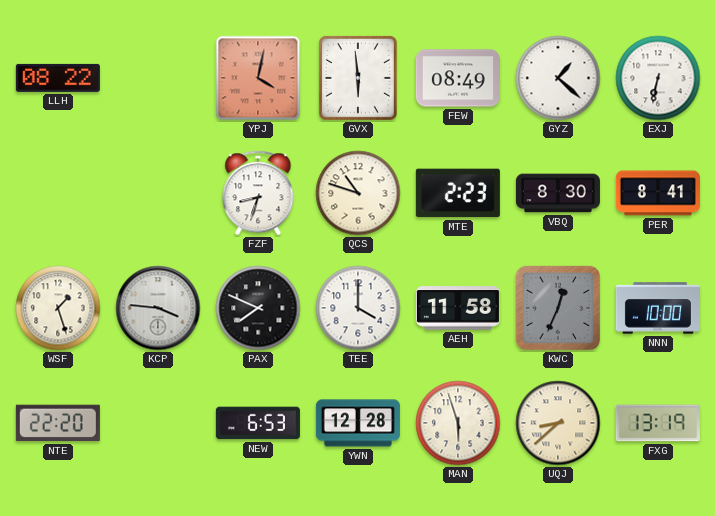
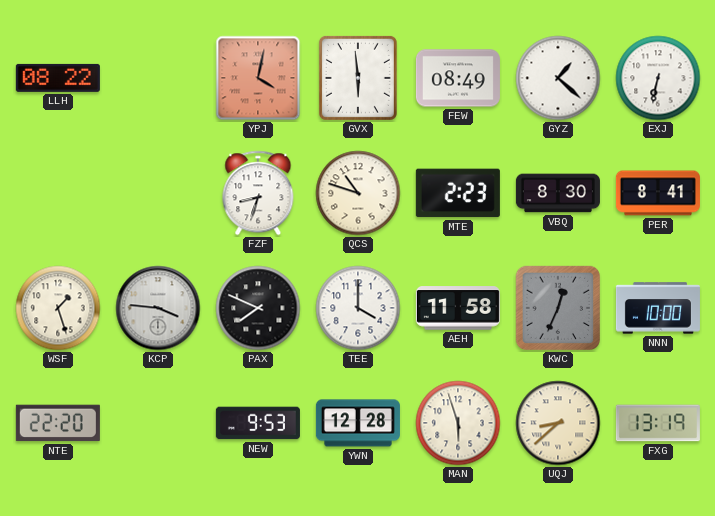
NEW: 6:53 -> 9:53
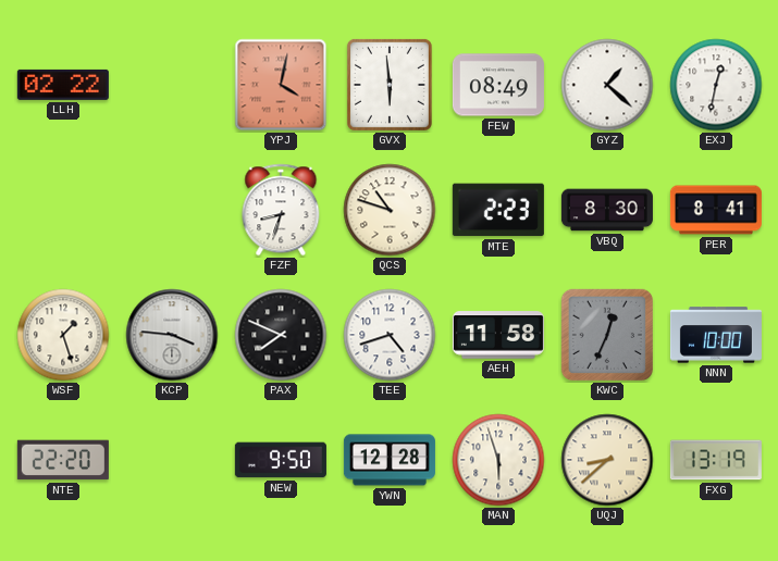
LLH: 08:22 -> 02:22
EXJ: 6:32 -> 12:32
TEE: 4:00 -> 4:42
NEW: 9:53 -> 9:50
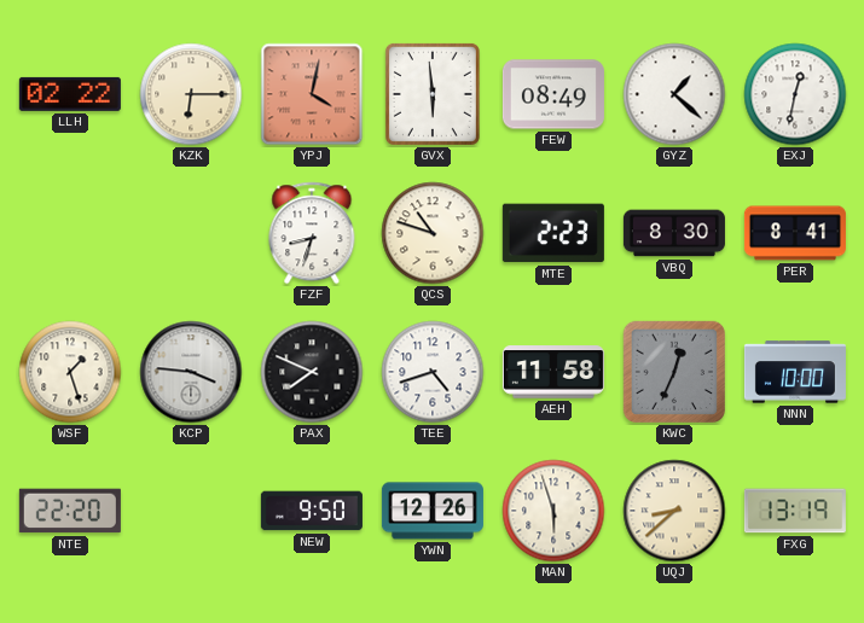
KZK: none -> 6:15
YWN: 12:28 -> 12:26
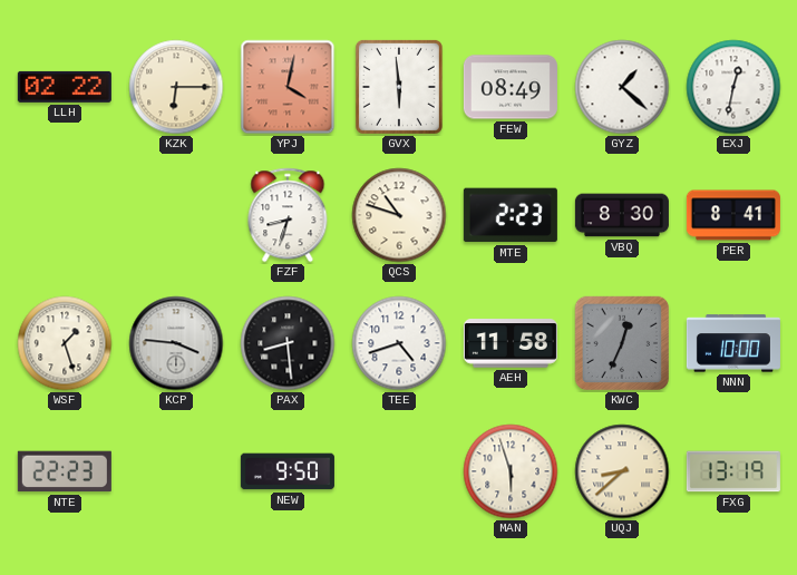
PAX: 7:49 -> 8:29
NTE: 22:20 -> 22:23
YWN: 12:26 -> none
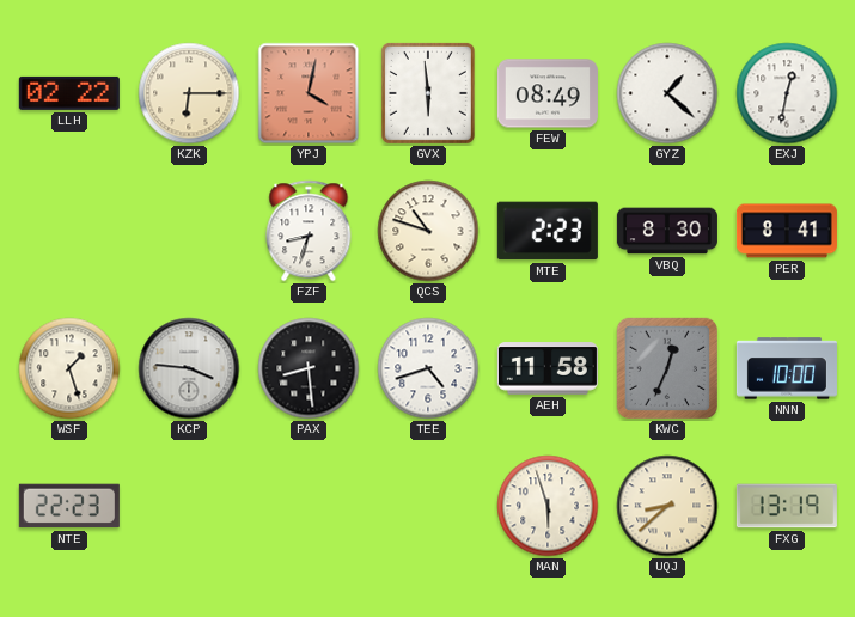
NEW: 9:50 -> none
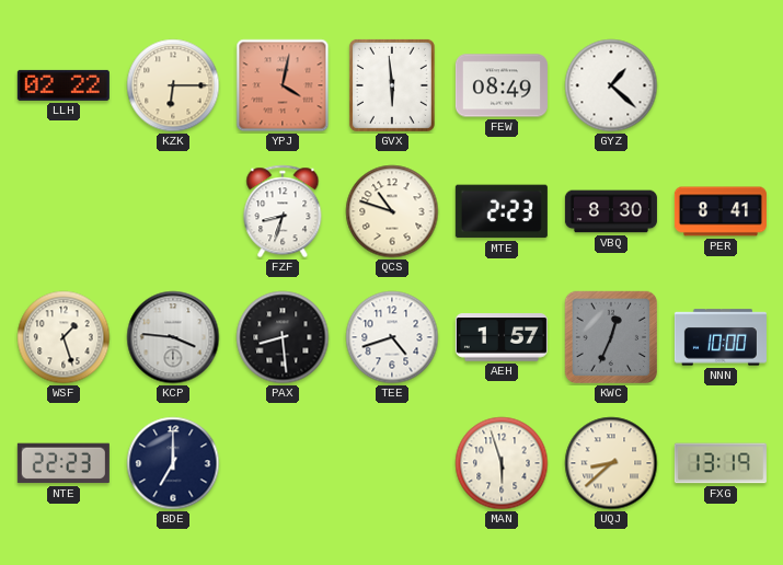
EXJ: 12:32 -> none
AEH: 11:58 -> 1:57
BDE: none -> 7:00
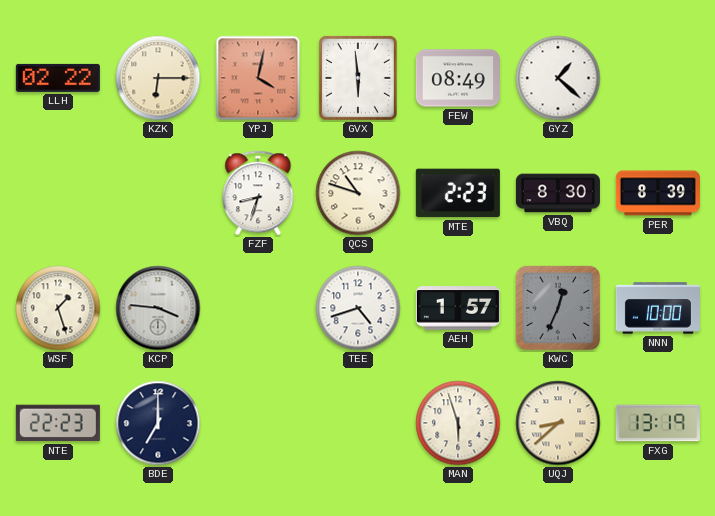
PER: 8:41 -> 8:39
PAX: 8:29 -> none
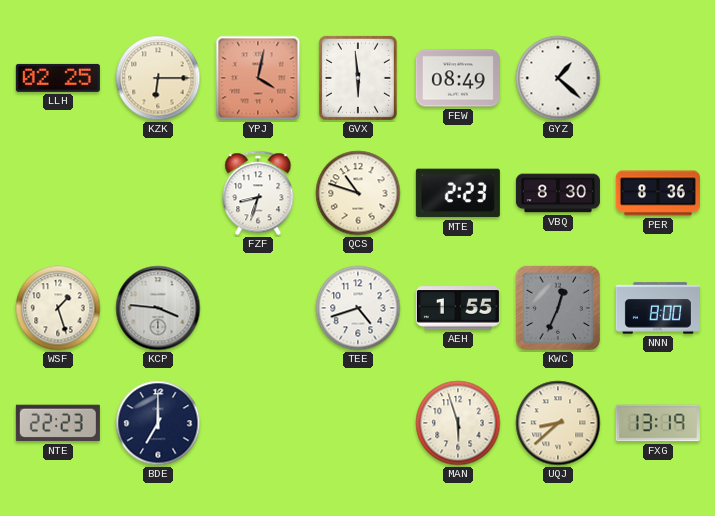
LLH: 02:22 -> 02:25
PER: 8:39 -> 8:36
AEH: 1:57 -> 1:55
NNN: 10:00 -> 8:00
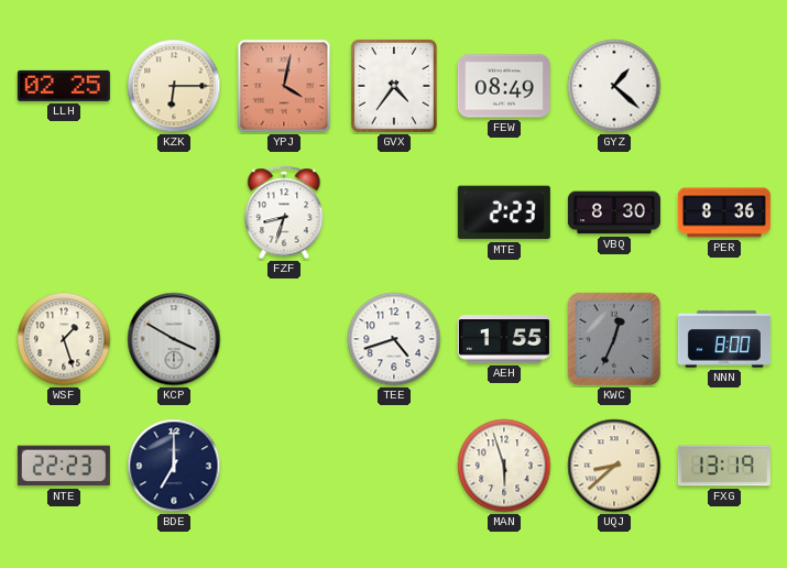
GVX: 5:59 -> 4:36
QCS: 10:48 -> none
KCP: 3:46 -> 3:50
